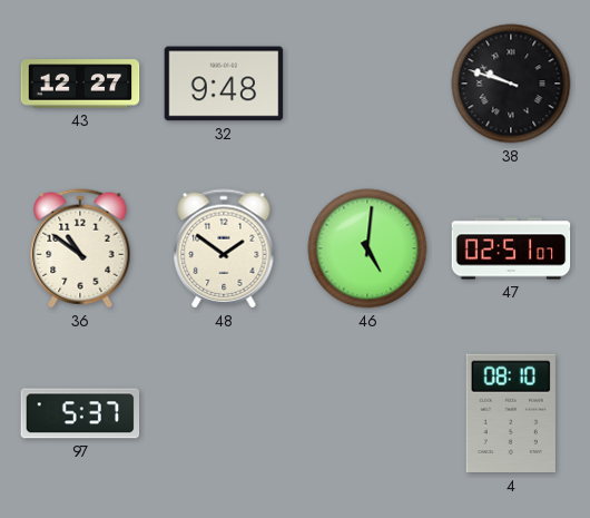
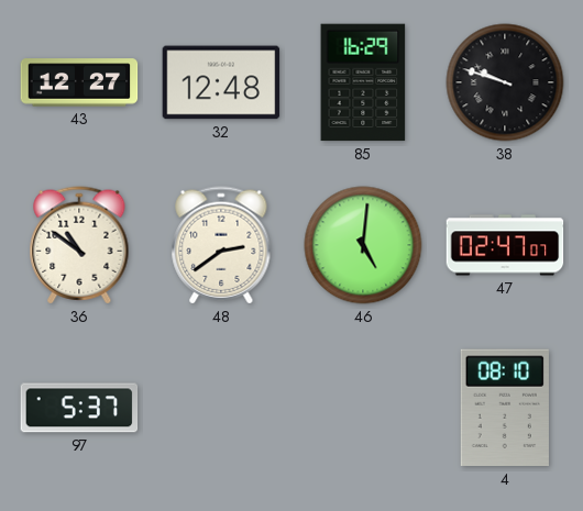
32: 9:48 -> 12:48
85: none -> 16:29
48: 1:51 -> 2:39
47: 02:51 -> 02:47
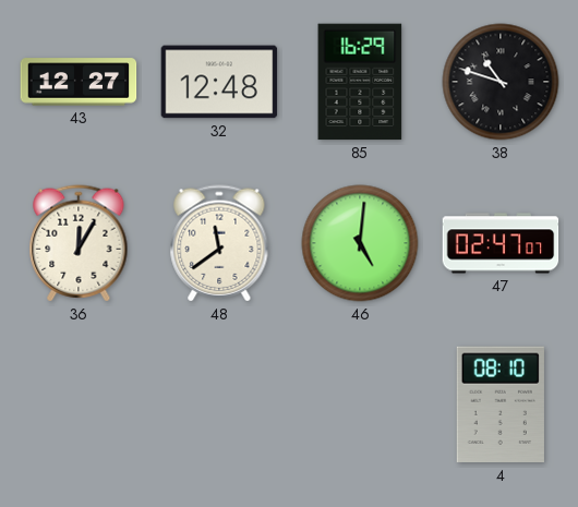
38: 9:48 -> 10:48
36: 10:51 -> 12:05
48: 2:39 -> 11:39
97: 5:37 -> none
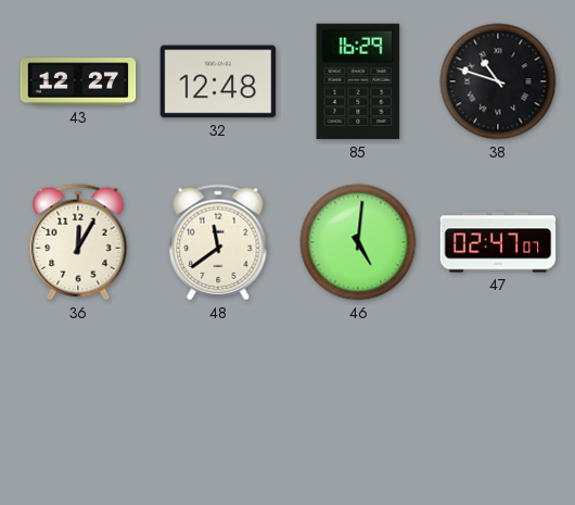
4: 08:10 -> none
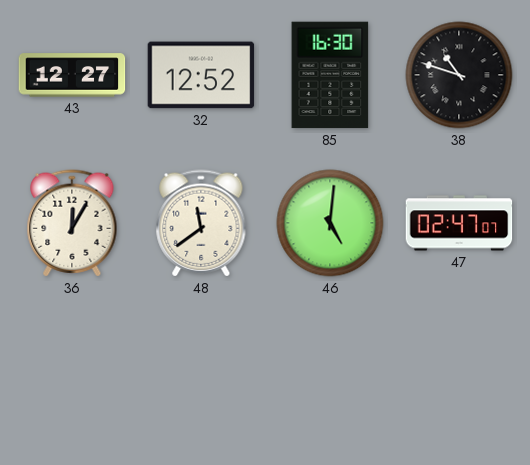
32: 12:48 -> 12:52
85: 16:29 -> 16:30
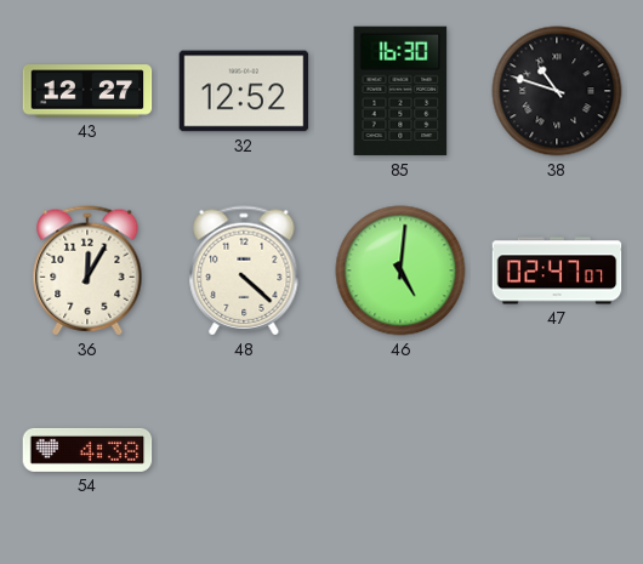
48: 11:39 -> 4:22
54: none -> 4:38
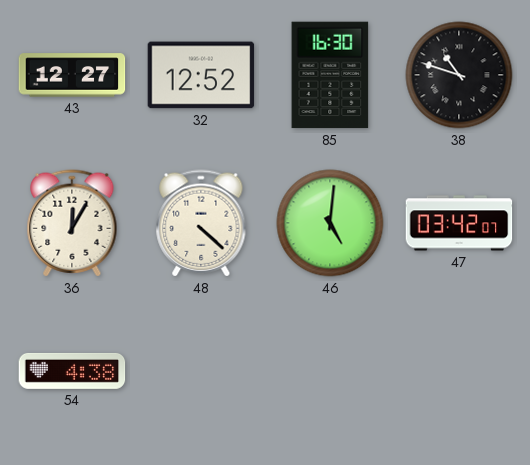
47: 02:47 -> 03:42
